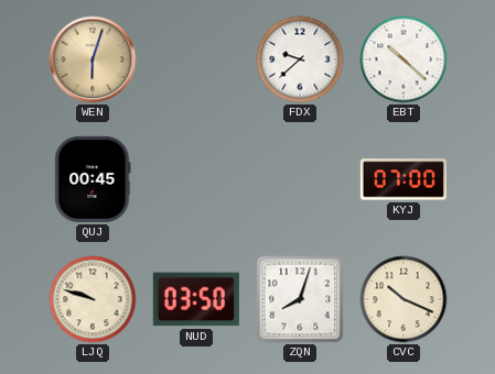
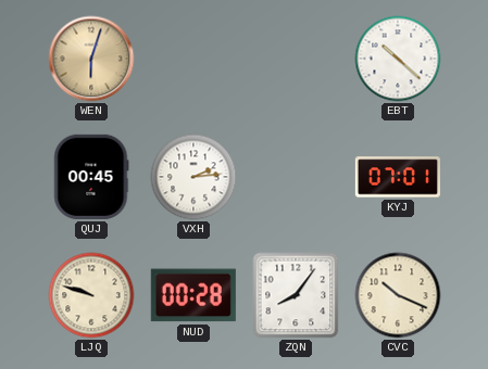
FDX: 9:38 -> none
VXH: none -> 2:14
KYJ: 07:00 -> 07:01
NUD: 03:50 -> 00:28
ZQN: 8:03 -> 8:06
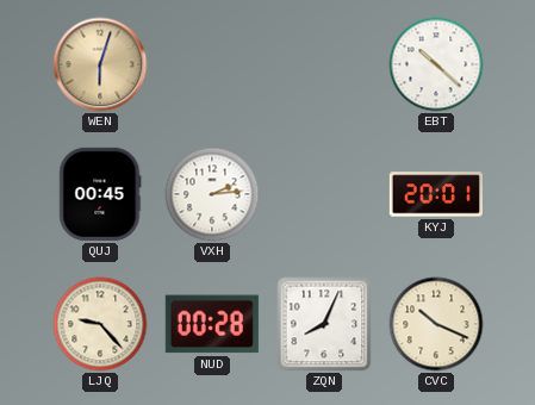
KYJ: 07:01 -> 20:01
LJQ: 9:48 -> 9:23
ZQN: 8:06 -> 8:04
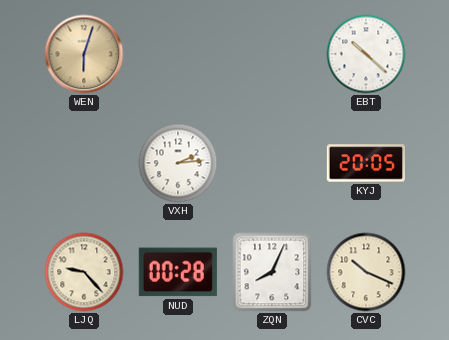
QUJ: 00:45 -> none
KYJ: 20:01 -> 20:05
